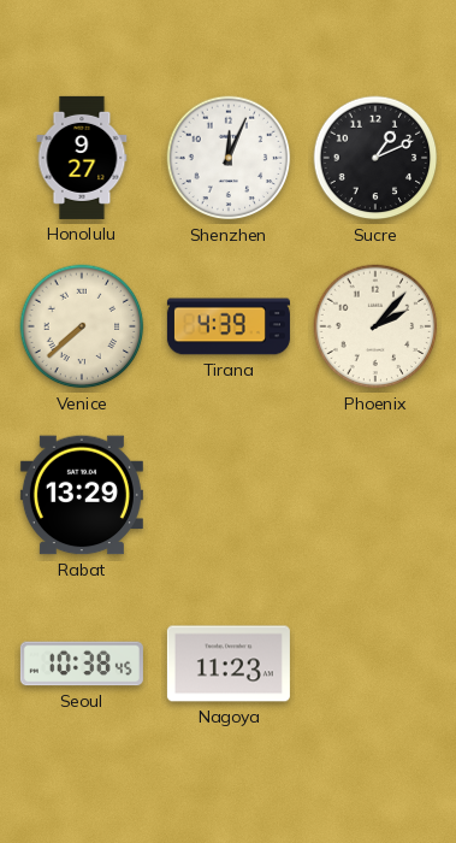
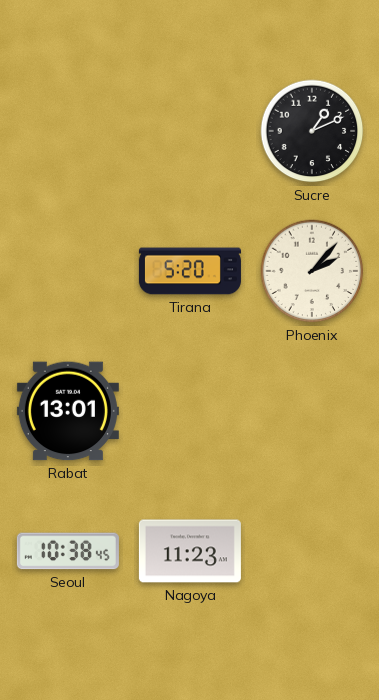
Honolulu: 9:27 -> none
Shenzhen: 12:04 -> none
Venice: 7:38 -> none
Tirana: 4:39 -> 5:20
Rabat: 13:29 -> 13:01
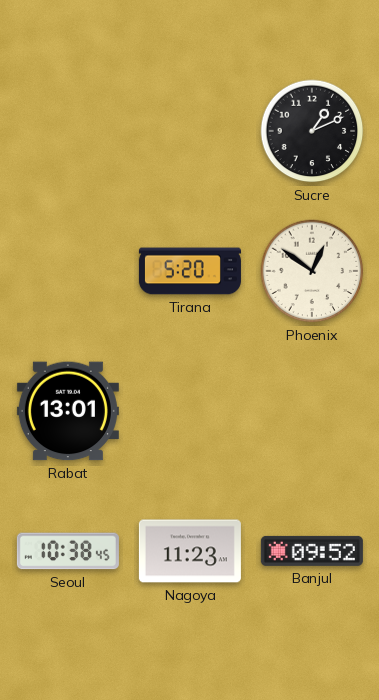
Phoenix: 2:07 -> 12:51
Banjul: none -> 09:52
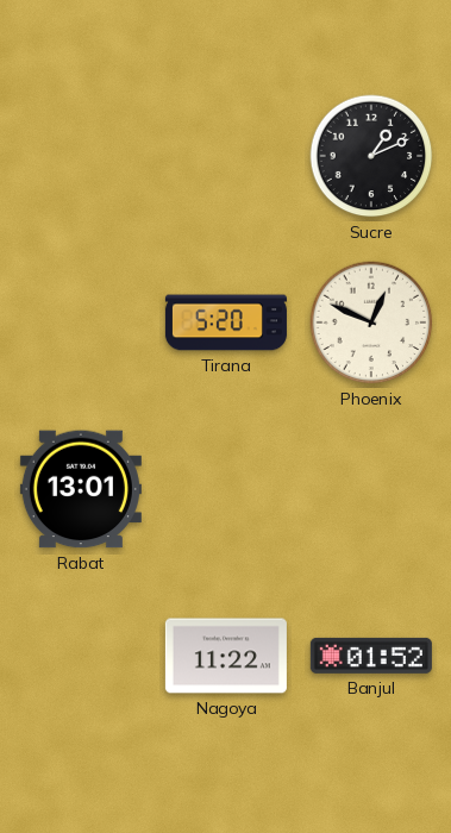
Phoenix: 12:51 -> 12:49
Seoul: 10:38 -> none
Nagoya: 11:23 -> 11:22
Banjul: 09:52 -> 01:52
